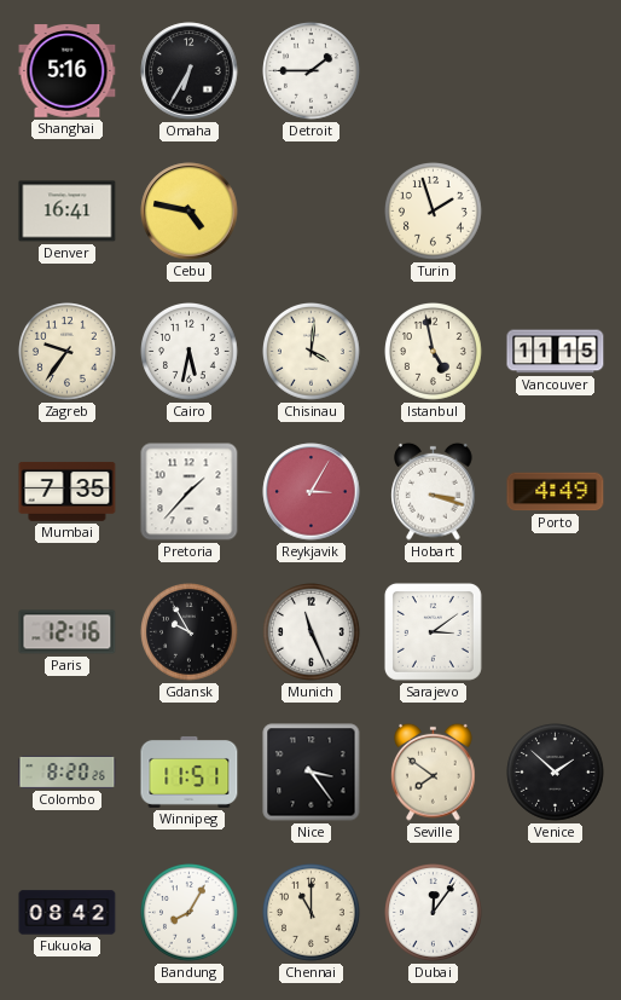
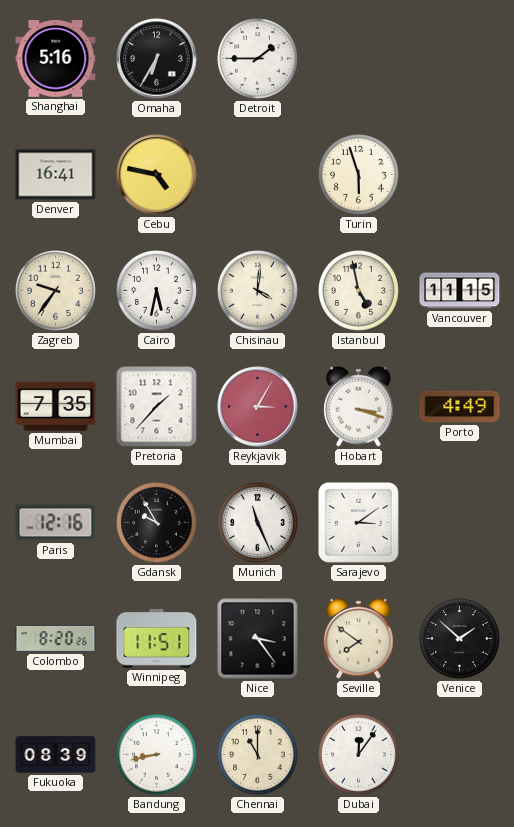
Turin: 1:57 -> 5:57
Fukuoka: 08:42 -> 08:39
Bandung: 8:05 -> 8:43
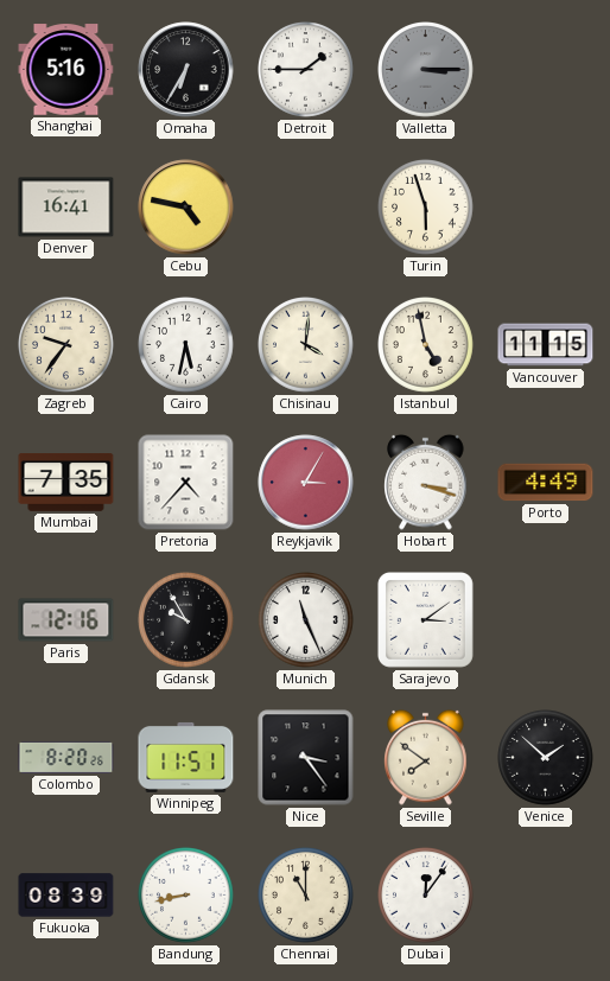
Valletta: none -> 3:15
Pretoria: 1:37 -> 4:37
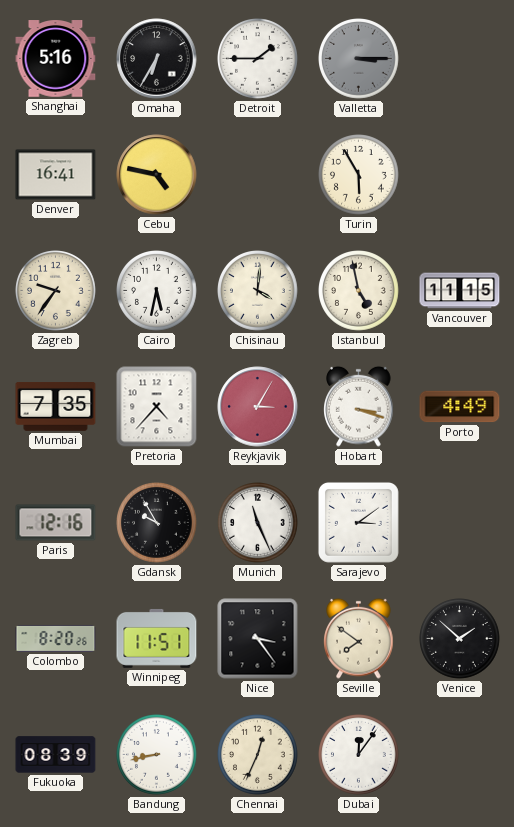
Turin: 5:57 -> 5:55
Chennai: 11:00 -> 12:34
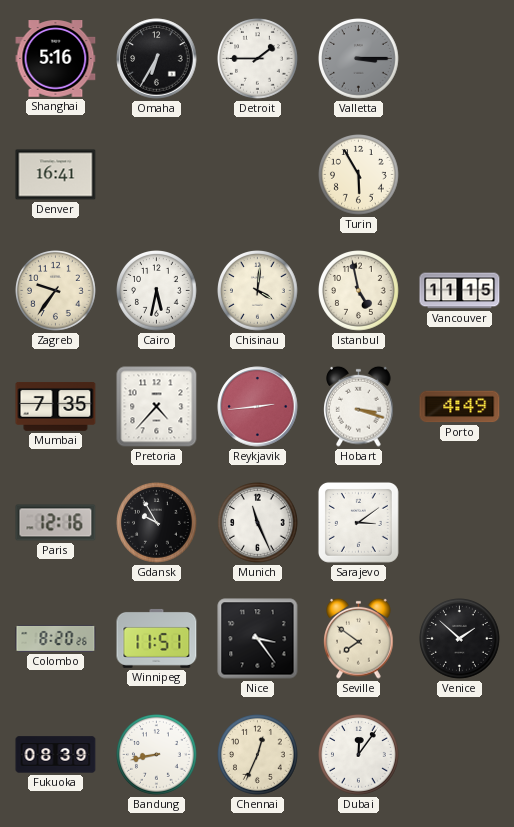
Cebu: 4:47 -> none
Reykjavik: 3:05 -> 2:44
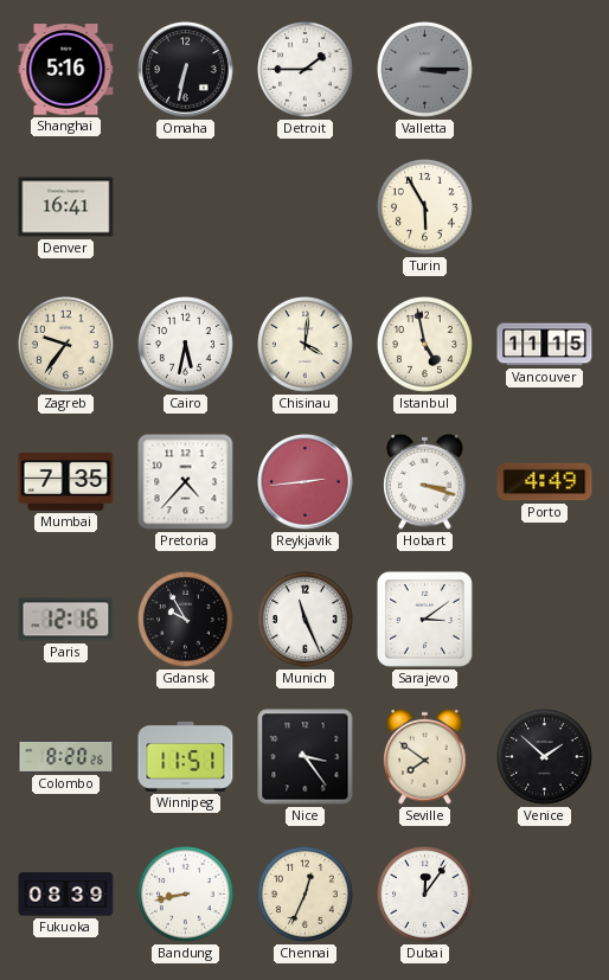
Omaha: 6:35 -> 6:32
